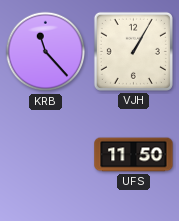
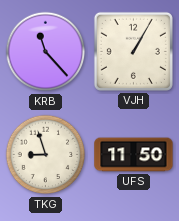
TKG: none -> 8:57
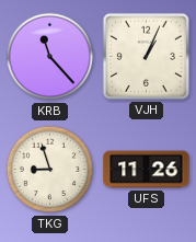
VJH: 1:05 -> 1:04
UFS: 11:50 -> 11:26
